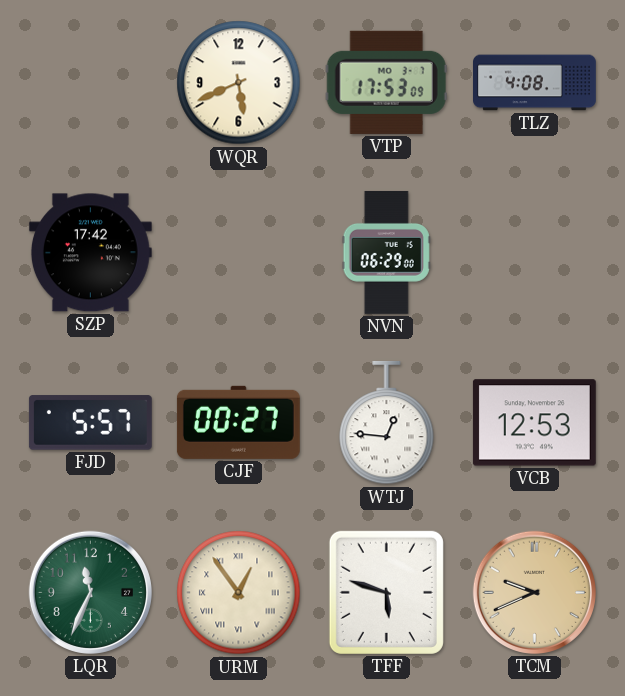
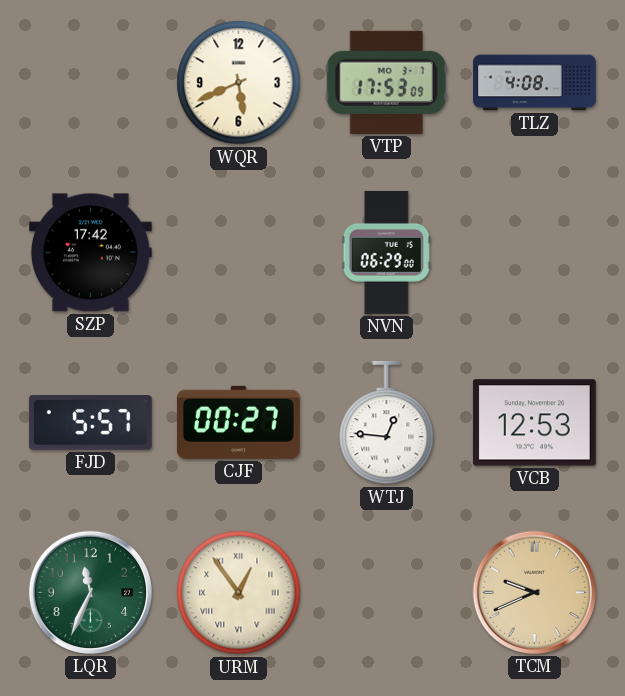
TFF: 5:48 -> none
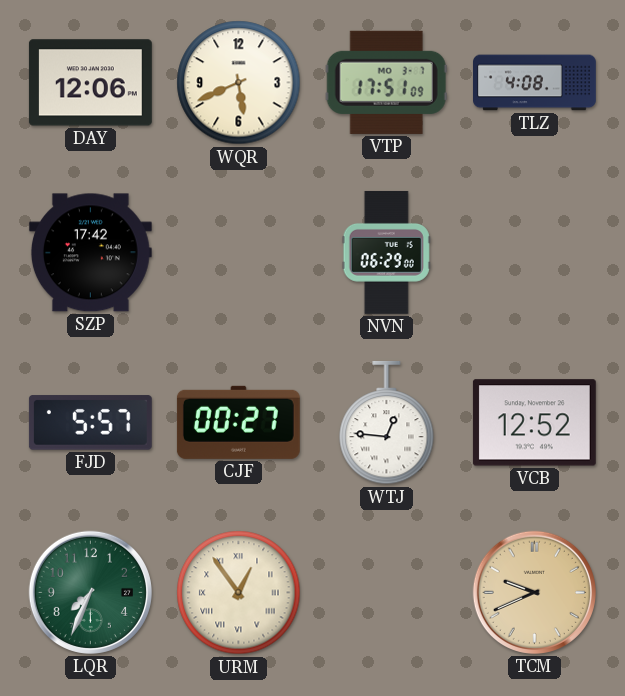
DAY: none -> 12:06
VTP: 17:53 -> 17:51
VCB: 12:53 -> 12:52
LQR: 11:34 -> 7:34
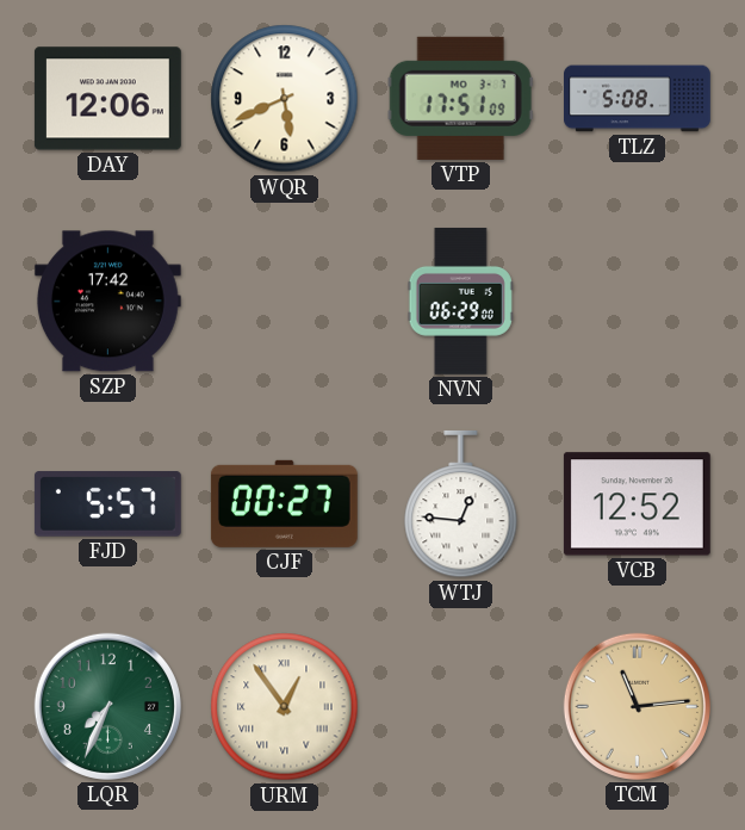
TLZ: 4:08 -> 5:08
TCM: 9:41 -> 11:14
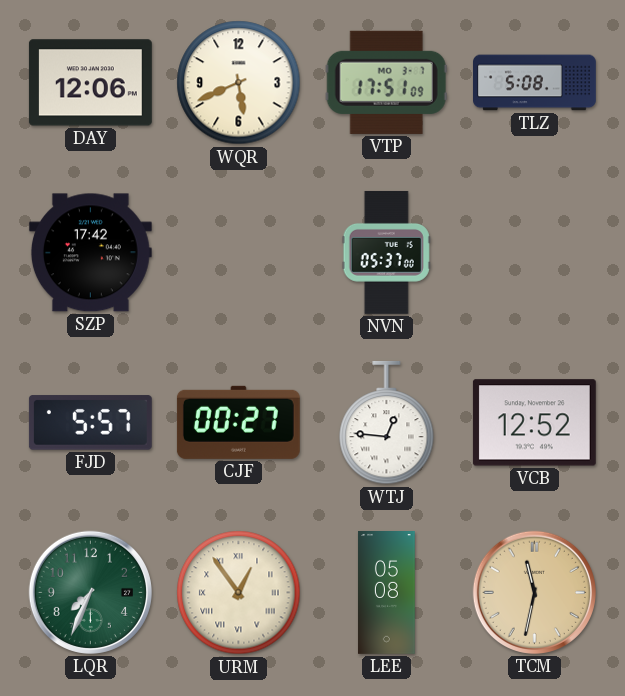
NVN: 06:29 -> 05:37
LEE: none -> 05:08
TCM: 11:14 -> 11:32
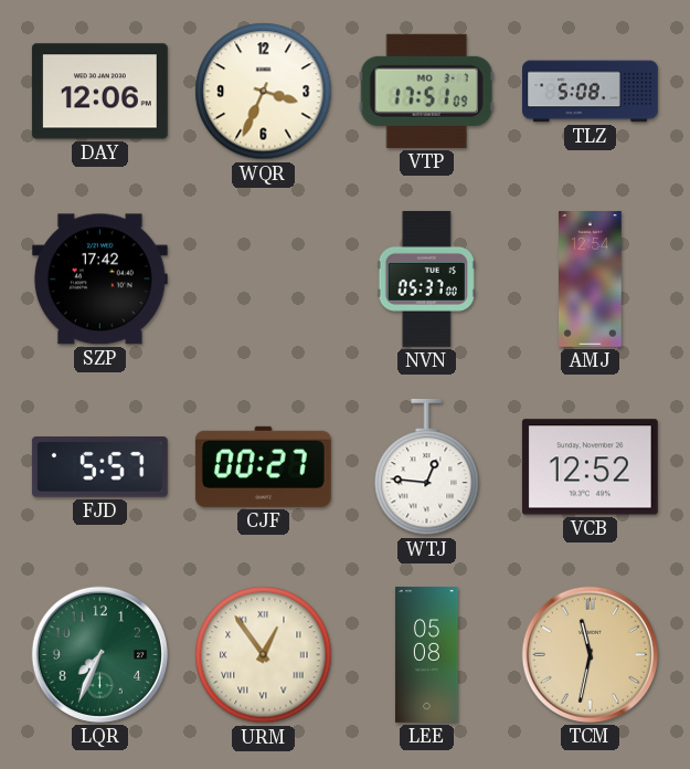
WQR: 5:41 -> 3:34
AMJ: none -> 12:54
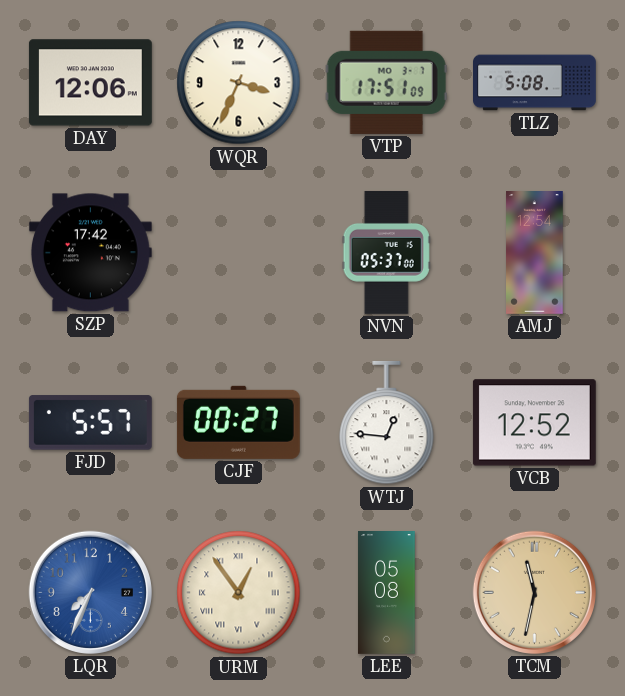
LQR dial: green -> blue
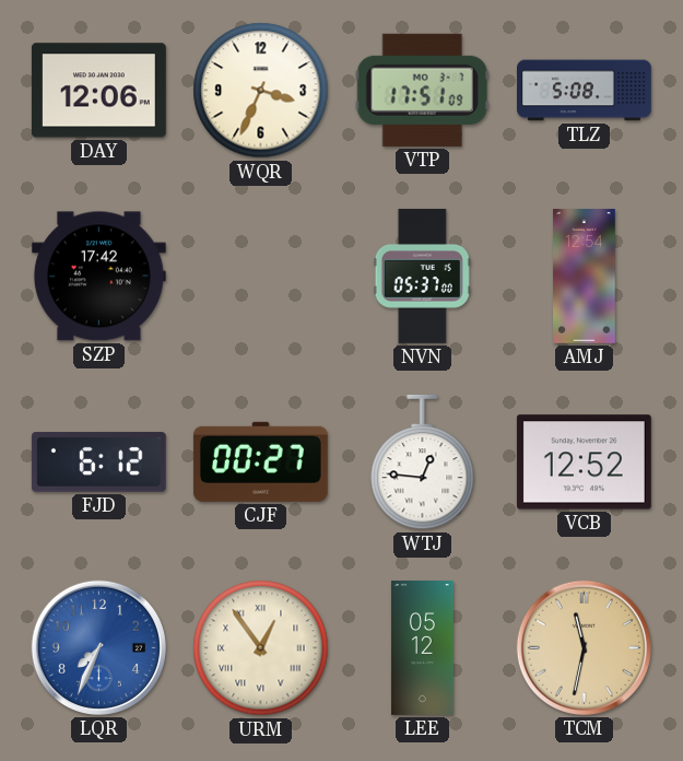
FJD: 5:57 -> 6:12
LEE: 05:08 -> 05:12
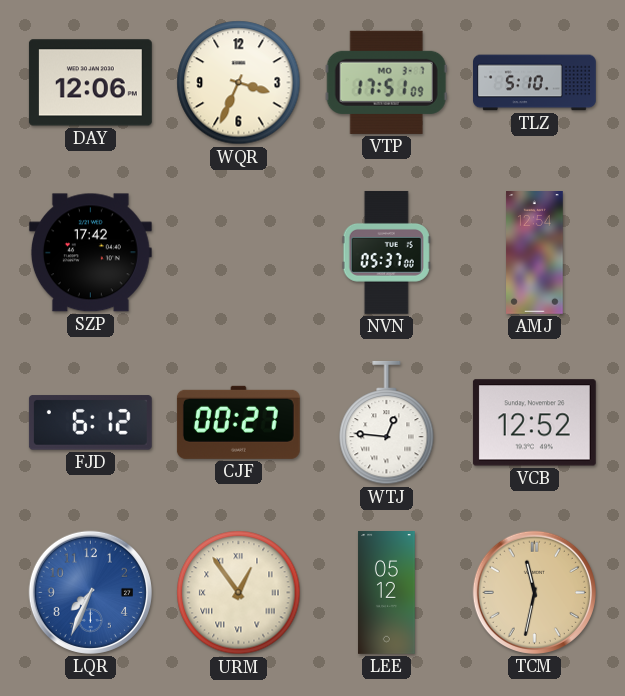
TLZ: 5:08 -> 5:10
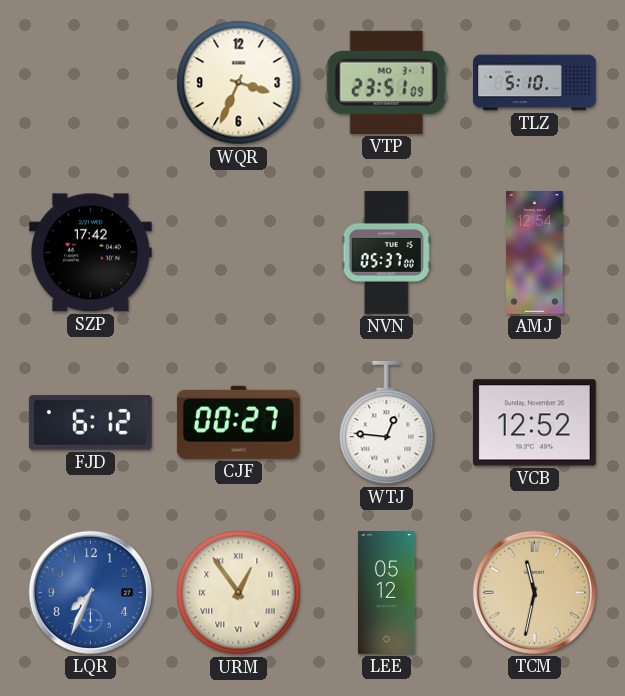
DAY: 12:06 -> none
VTP: 17:51 -> 23:51
